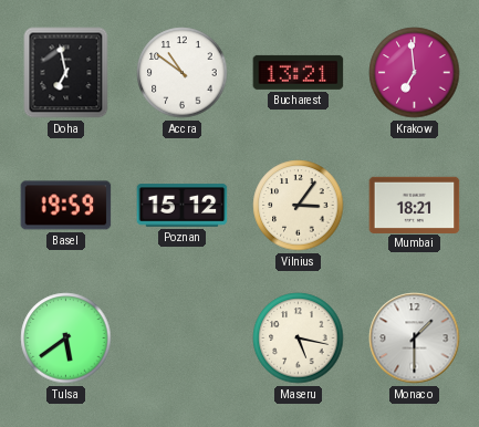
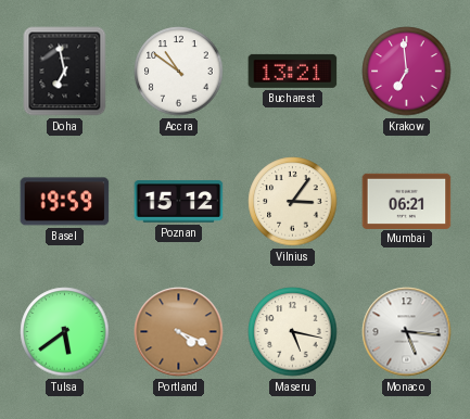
Mumbai: 18:21 -> 06:21
Portland: none -> 4:19
Monaco: 1:30 -> 5:16
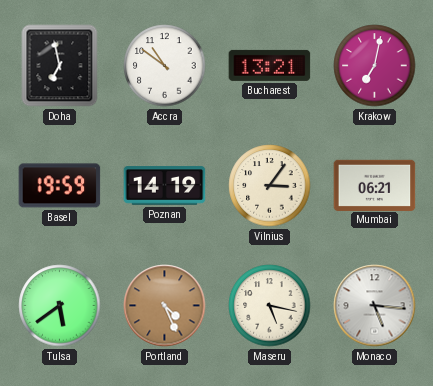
Krakow: 6:59 -> 7:02
Poznan: 15:12 -> 14:19
Portland: 4:19 -> 4:26
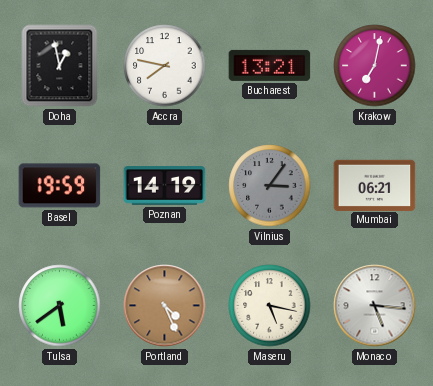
Doha: 6:58 -> 12:58
Accra: 10:51 -> 7:47
Vilnius dial: cream -> grey
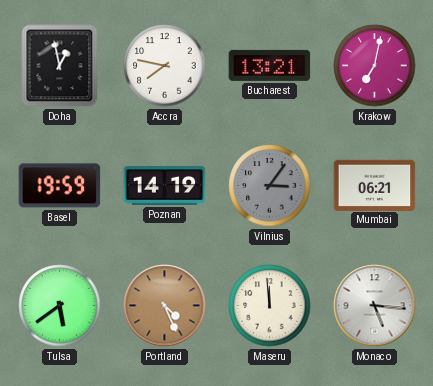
Maseru: 5:17 -> 11:59
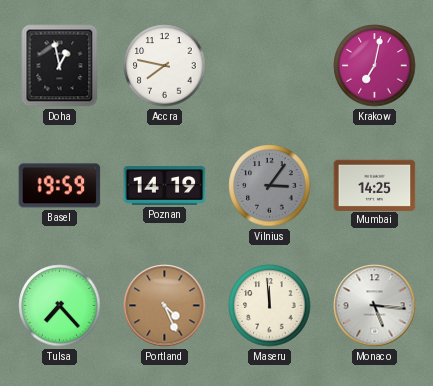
Bucharest: 13:21 -> none
Mumbai: 06:21 -> 14:25
Tulsa: 5:39 -> 7:23
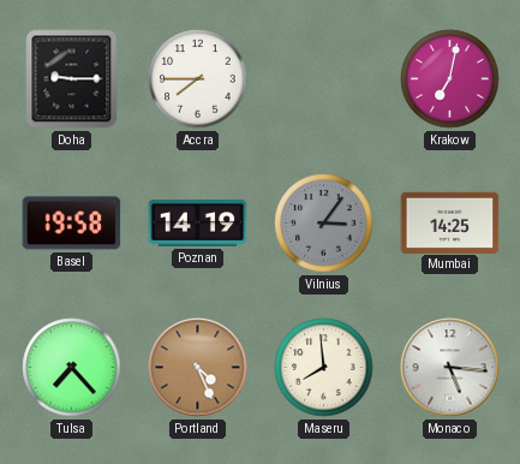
Doha: 12:58 -> 9:15
Accra: 7:47 -> 7:45
Basel: 19:59 -> 19:58
Maseru: 11:59 -> 7:59
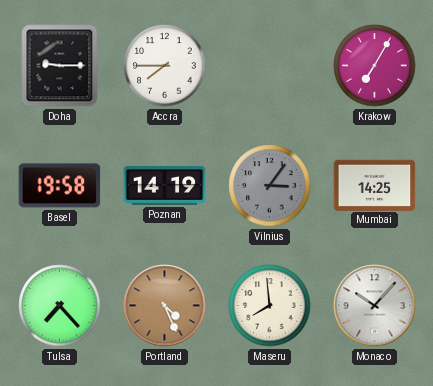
Krakow: 7:02 -> 7:05
Monaco: 5:16 -> 10:07
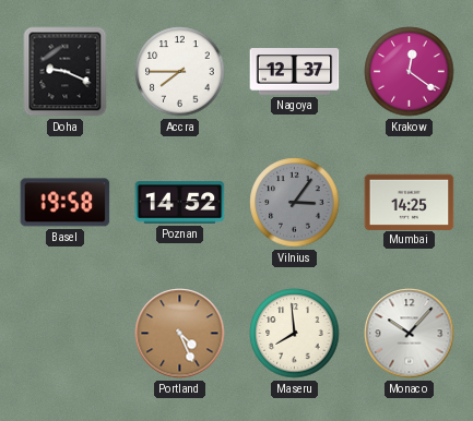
Doha: 9:15 -> 9:19
Nagoya: none -> 12:37
Krakow: 7:05 -> 12:21
Poznan: 14:19 -> 14:52
Tulsa: 7:23 -> none
